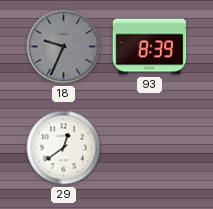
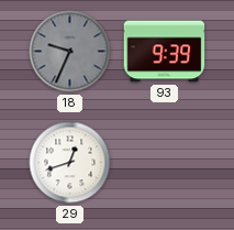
93: 8:39 -> 9:39
29: 12:39 -> 12:42
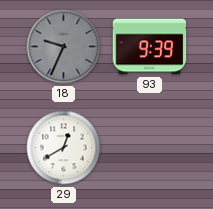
29: 12:42 -> 12:40
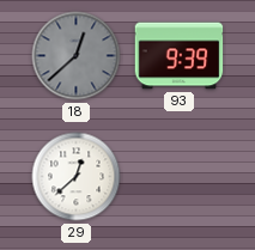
18: 9:34 -> 12:38
29: 12:40 -> 12:38
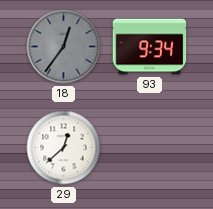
18: 12:38 -> 12:36
93: 9:39 -> 9:34
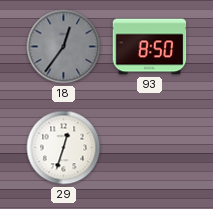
93: 9:34 -> 8:50
29: 12:38 -> 12:33
